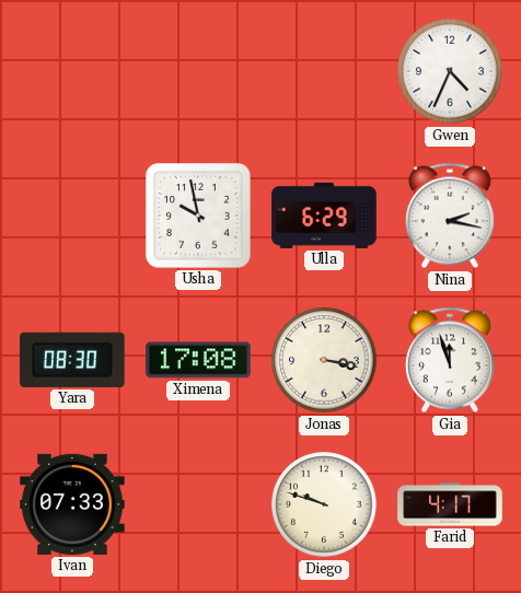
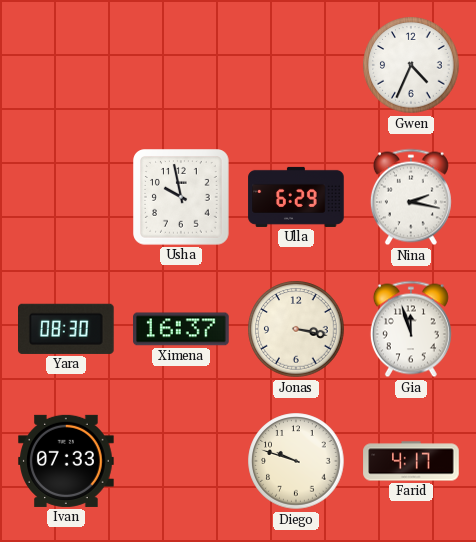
Ximena: 17:08 -> 16:37
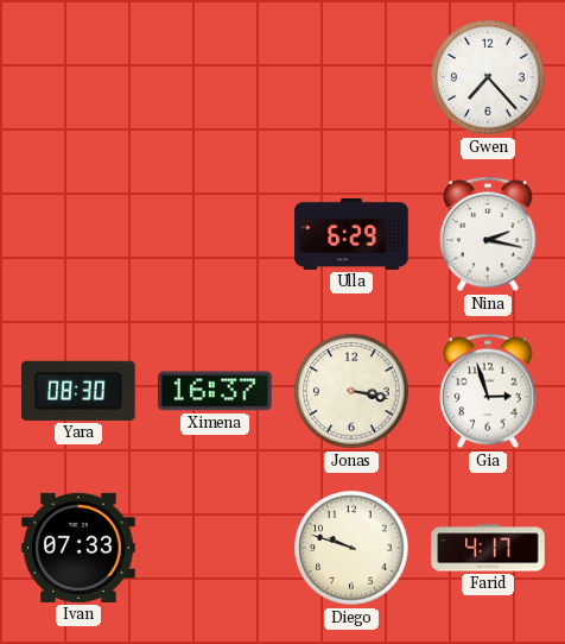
Gwen: 4:34 -> 7:23
Usha: 9:58 -> none
Gia: 11:57 -> 2:57
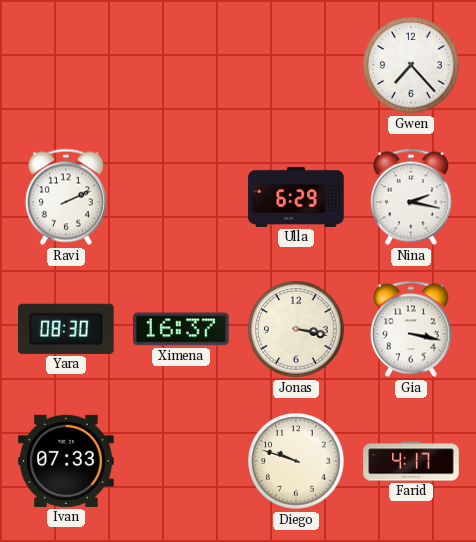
Ravi: none -> 2:11
Gia: 2:57 -> 3:17
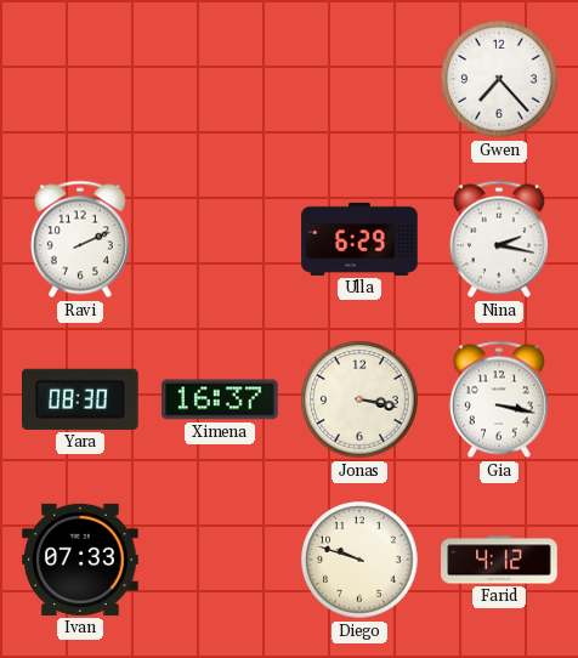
Farid: 4:17 -> 4:12
